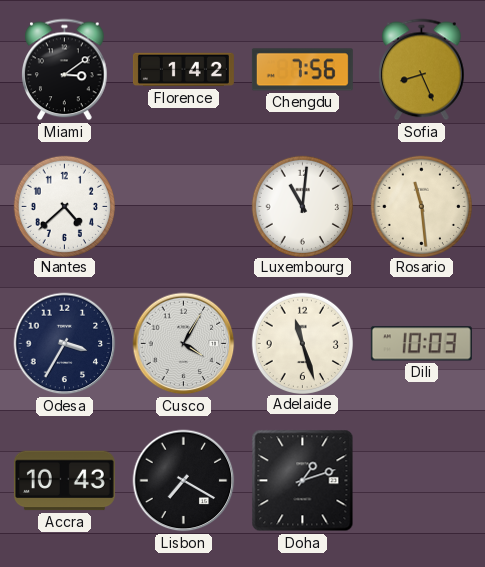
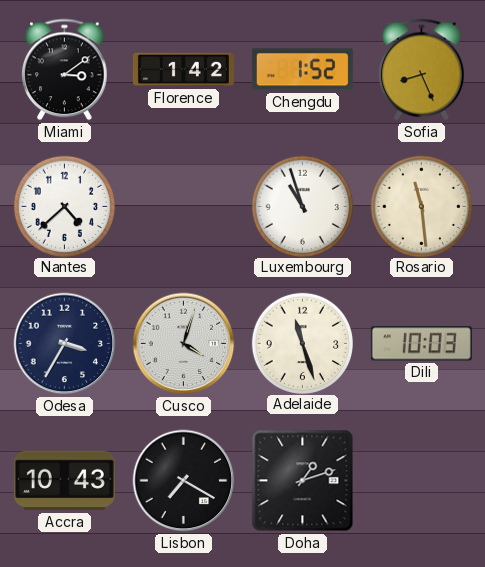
Chengdu: 7:56 -> 1:52
Luxembourg: 11:01 -> 10:57
Cusco: 4:05 -> 4:03
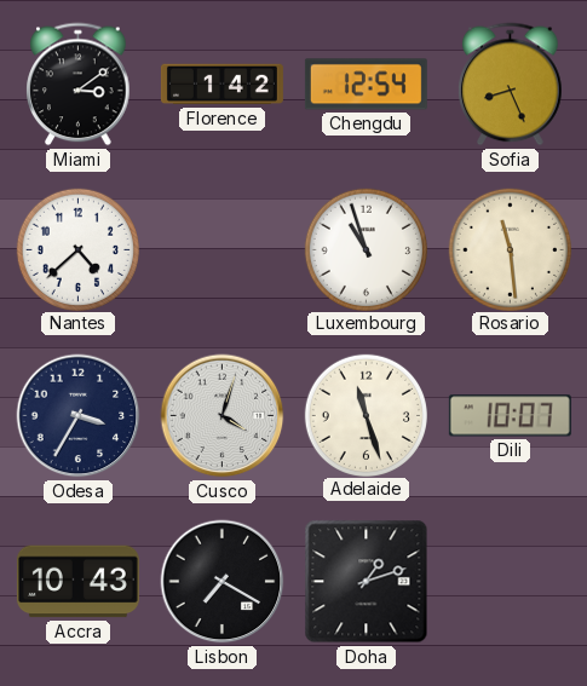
Chengdu: 1:52 -> 12:54
Dili: 10:03 -> 10:07
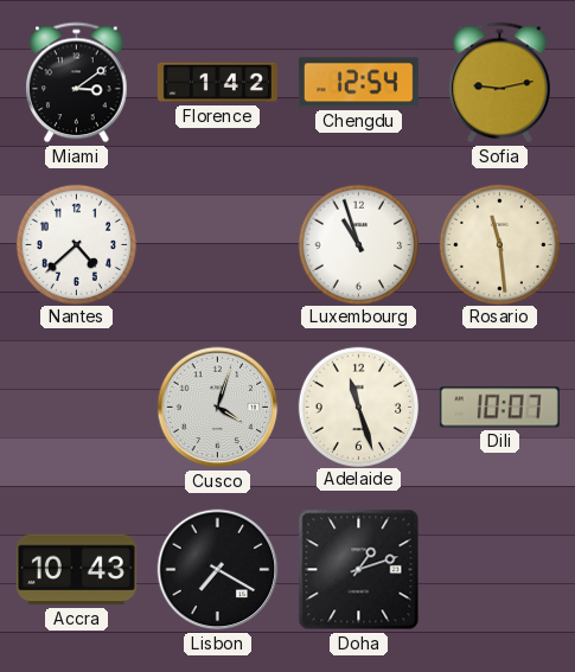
Sofia: 8:26 -> 9:13
Odesa: 3:35 -> none
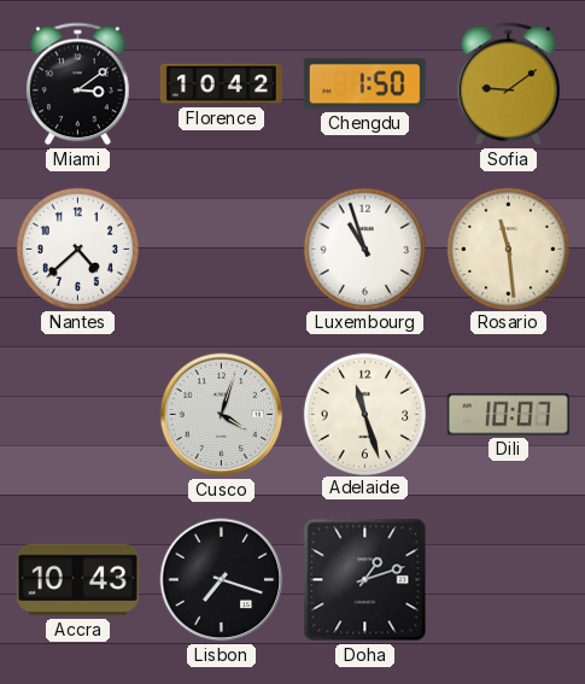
Florence: 1:42 -> 10:42
Chengdu: 12:54 -> 1:50
Sofia: 9:13 -> 9:09
Lisbon: 7:20 -> 7:18
